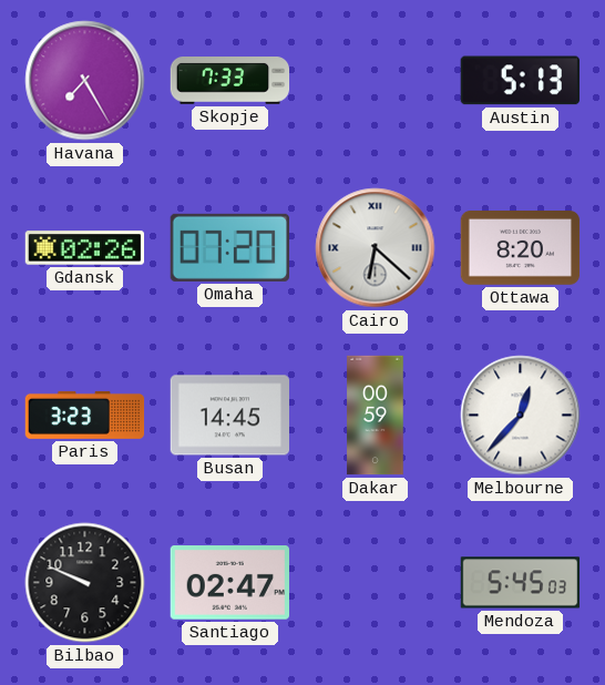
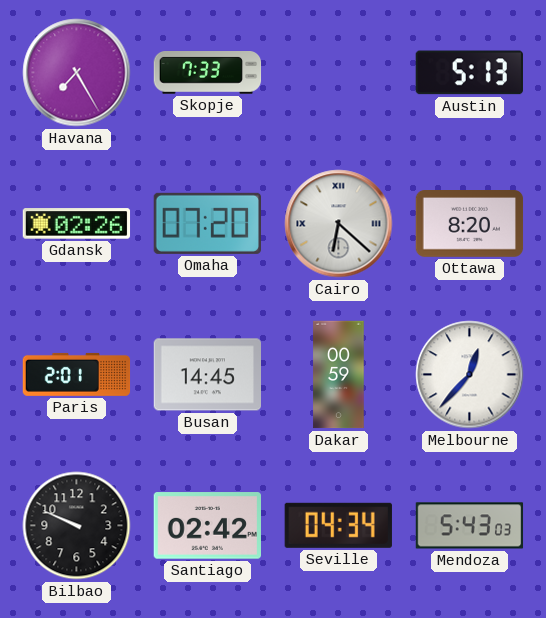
Paris: 3:23 -> 2:01
Santiago: 02:47 -> 02:42
Seville: none -> 04:34
Mendoza: 5:45 -> 5:43
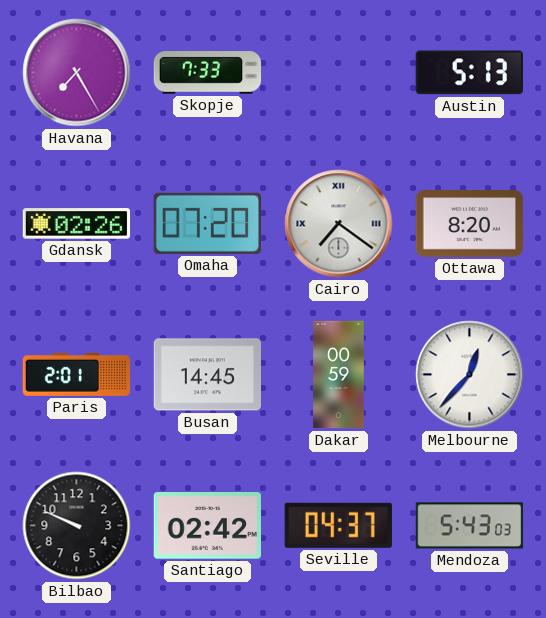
Cairo: 6:22 -> 7:21
Seville: 04:34 -> 04:37
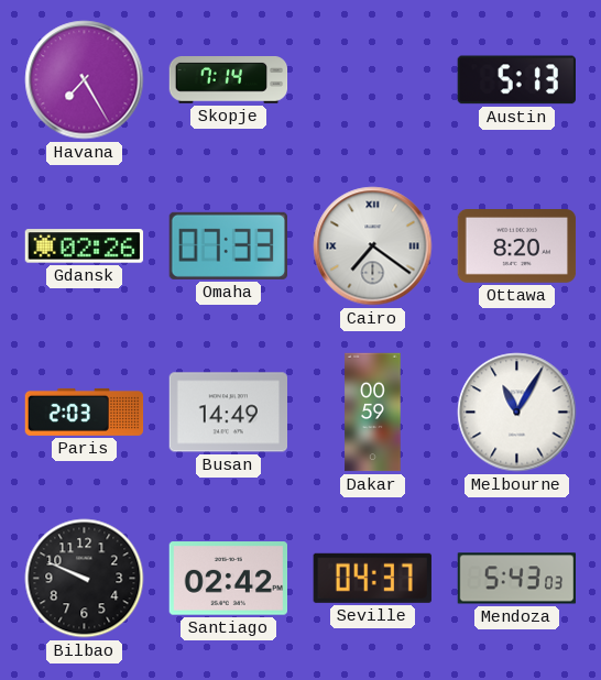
Skopje: 7:33 -> 7:14
Omaha: 07:20 -> 07:33
Paris: 2:01 -> 2:03
Busan: 14:45 -> 14:49
Melbourne: 12:37 -> 11:05
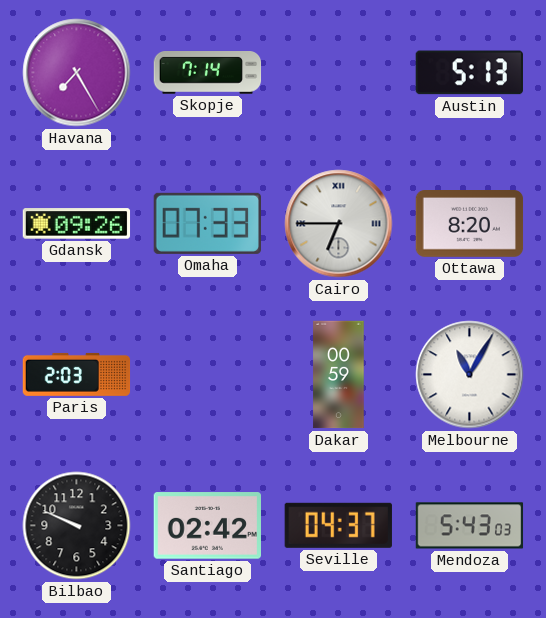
Gdansk: 02:26 -> 09:26
Cairo: 7:21 -> 6:45
Busan: 14:49 -> none
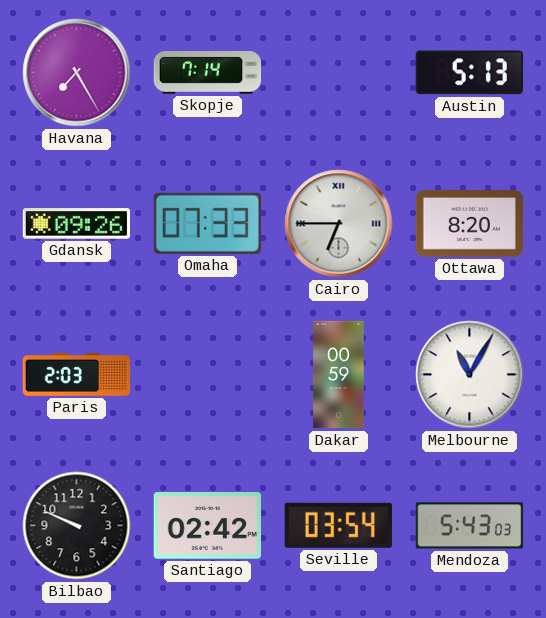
Seville: 04:37 -> 03:54
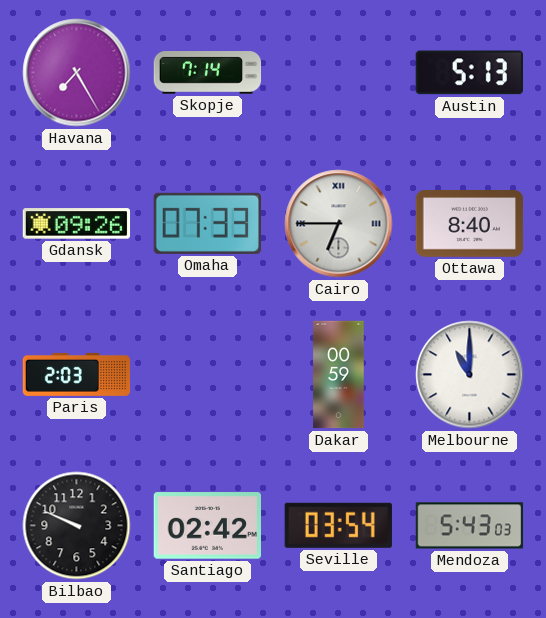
Ottawa: 8:20 -> 8:40
Melbourne: 11:05 -> 11:00
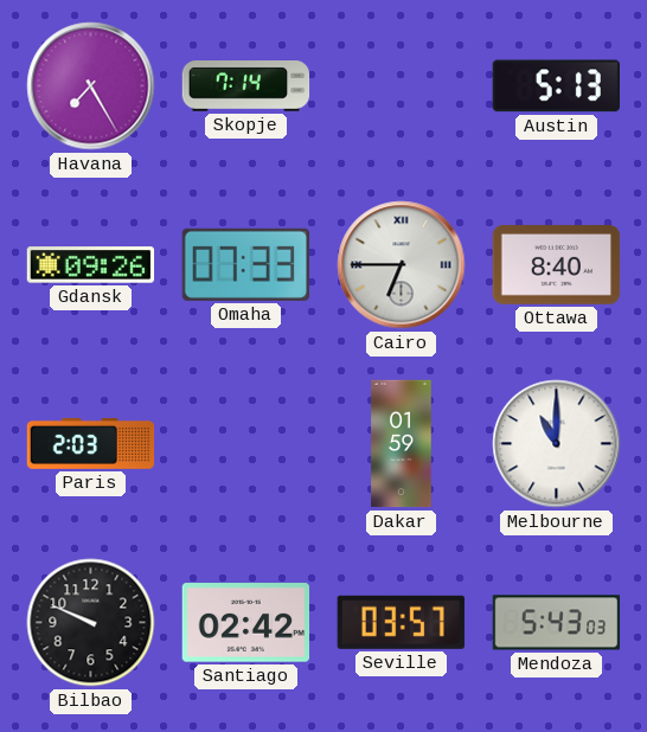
Dakar: 00:59 -> 01:59
Seville: 03:54 -> 03:57
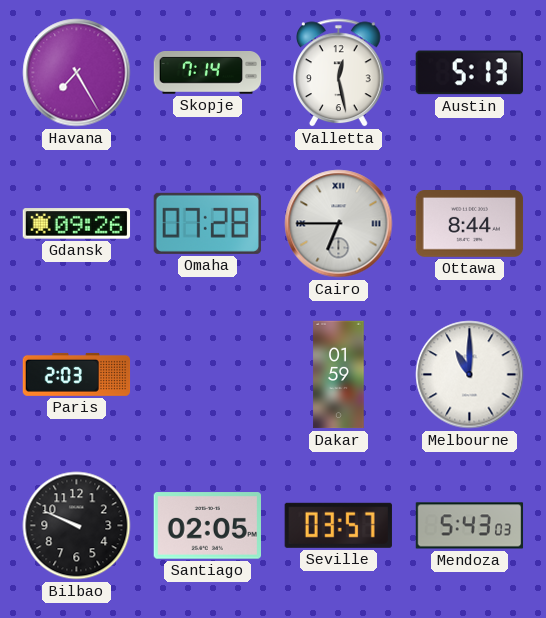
Valletta: none -> 12:28
Omaha: 07:33 -> 07:28
Ottawa: 8:40 -> 8:44
Santiago: 02:42 -> 02:05
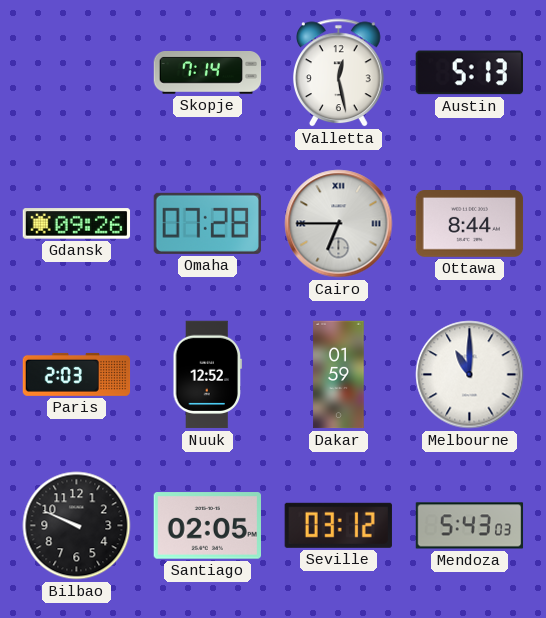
Havana: 7:25 -> none
Nuuk: none -> 12:52
Seville: 03:57 -> 03:12
